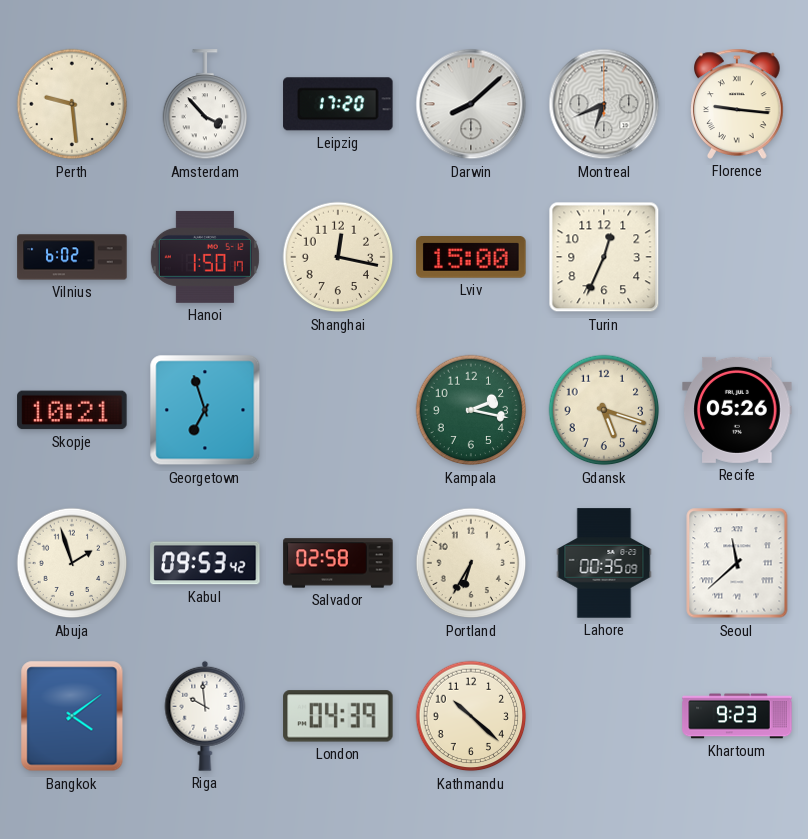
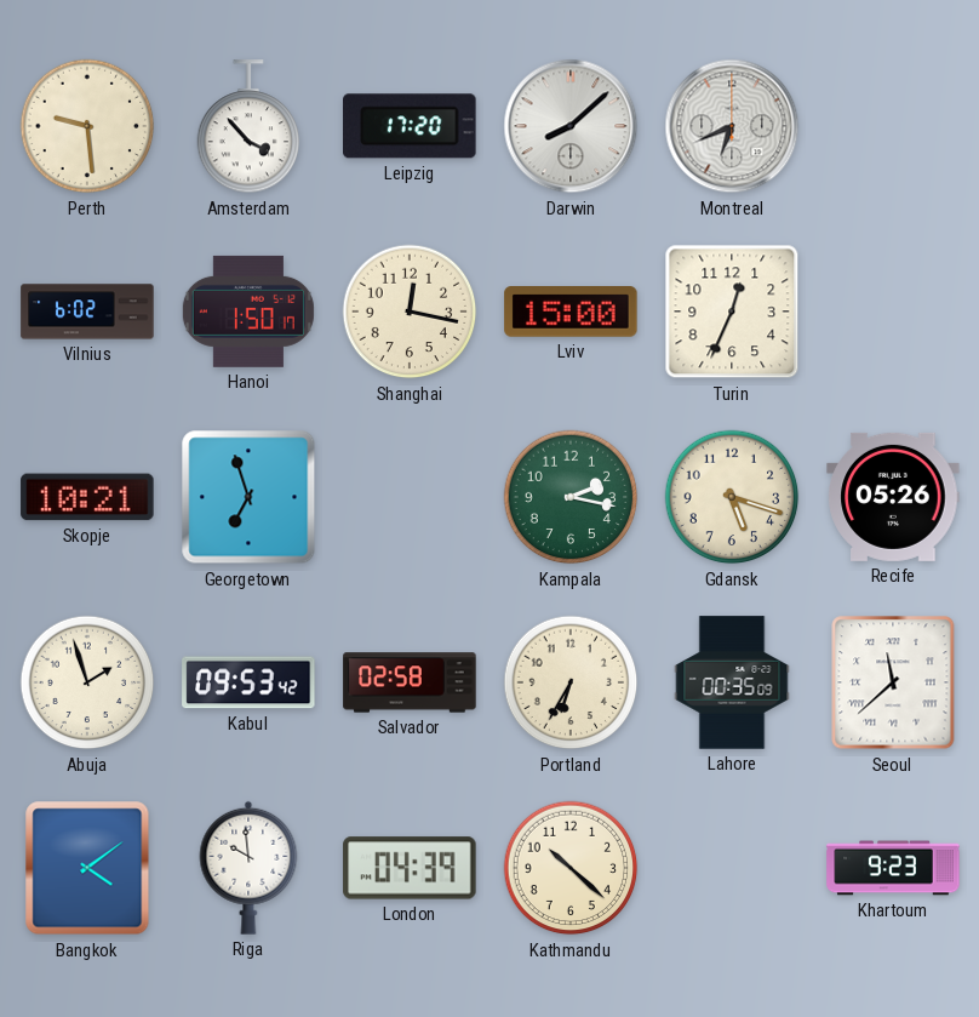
Florence: 9:16 -> none
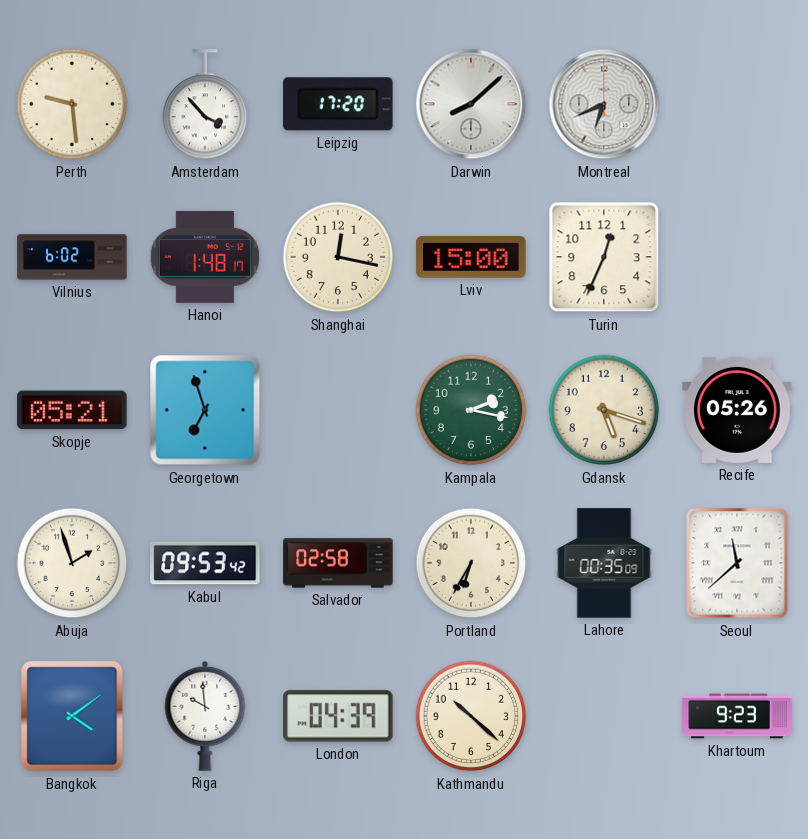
Hanoi: 1:50 -> 1:48
Skopje: 10:21 -> 05:21
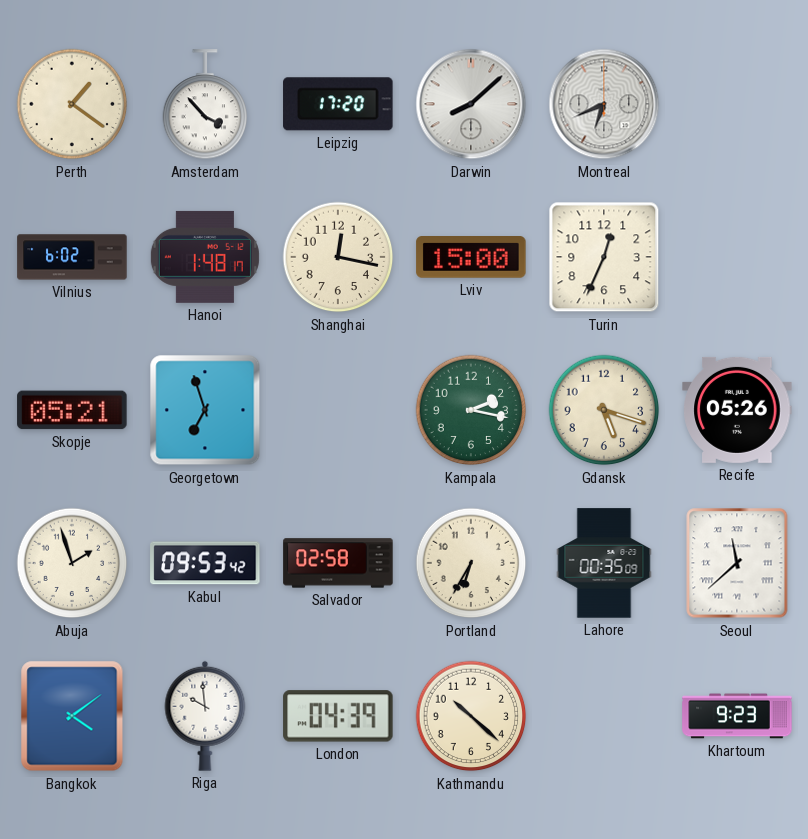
Perth: 9:29 -> 1:21
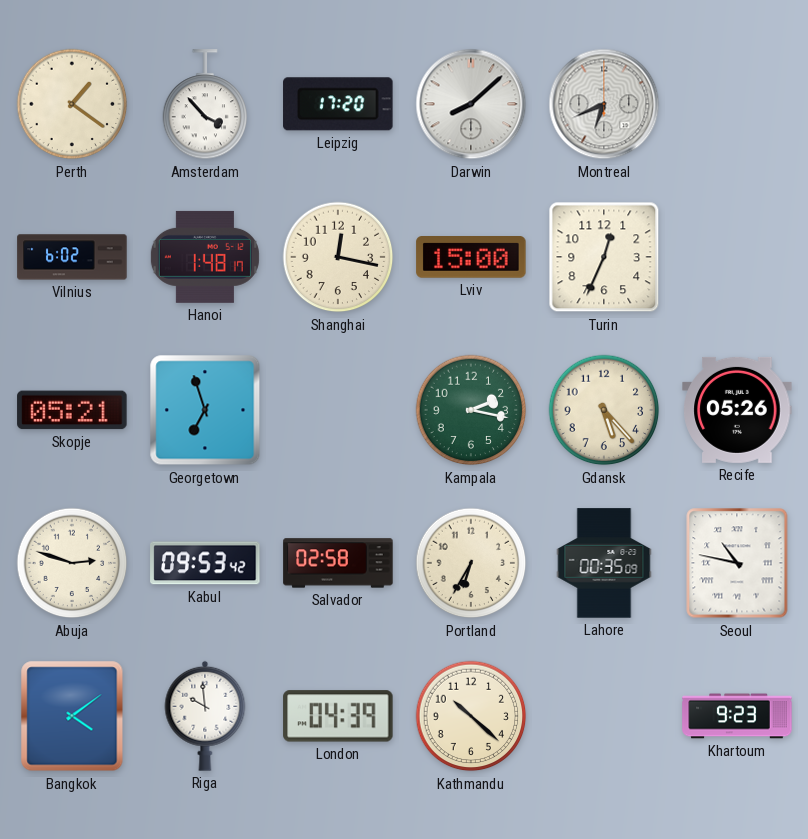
Gdansk: 5:18 -> 5:23
Abuja: 1:57 -> 2:48
Seoul: 11:38 -> 10:47
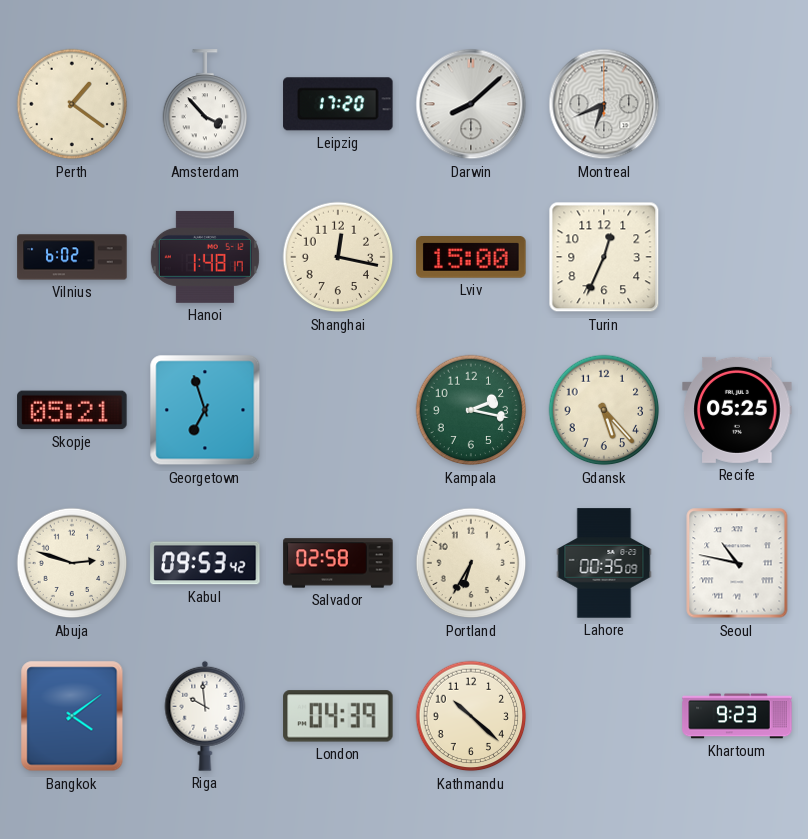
Recife: 05:26 -> 05:25
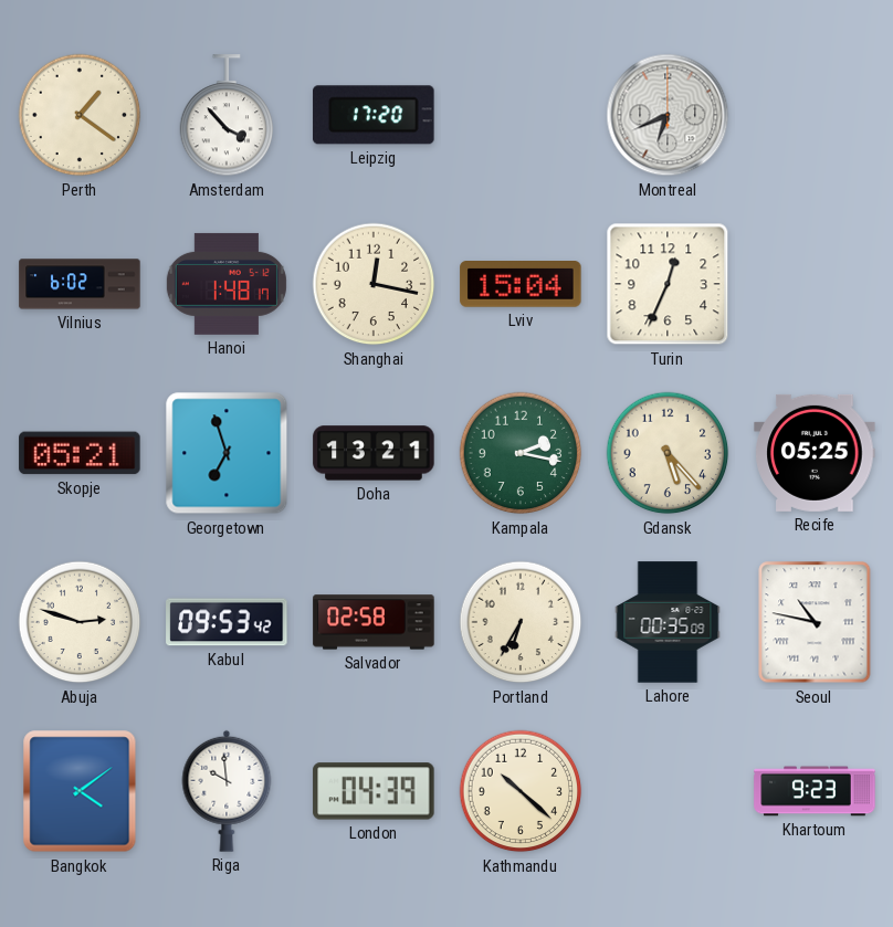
Darwin: 8:08 -> none
Lviv: 15:00 -> 15:04
Doha: none -> 13:21
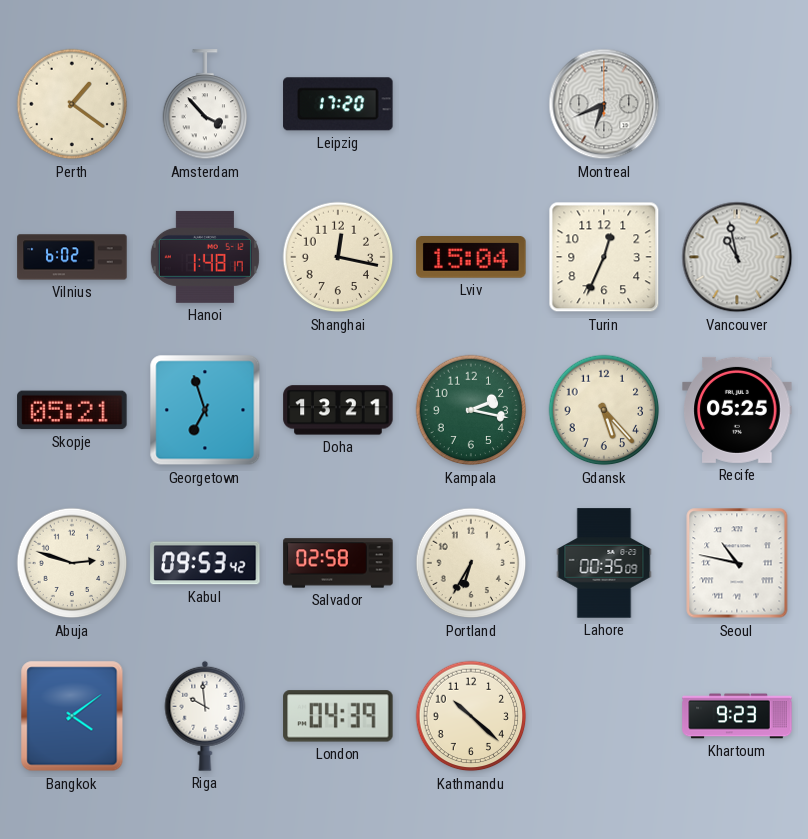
Vancouver: none -> 10:58
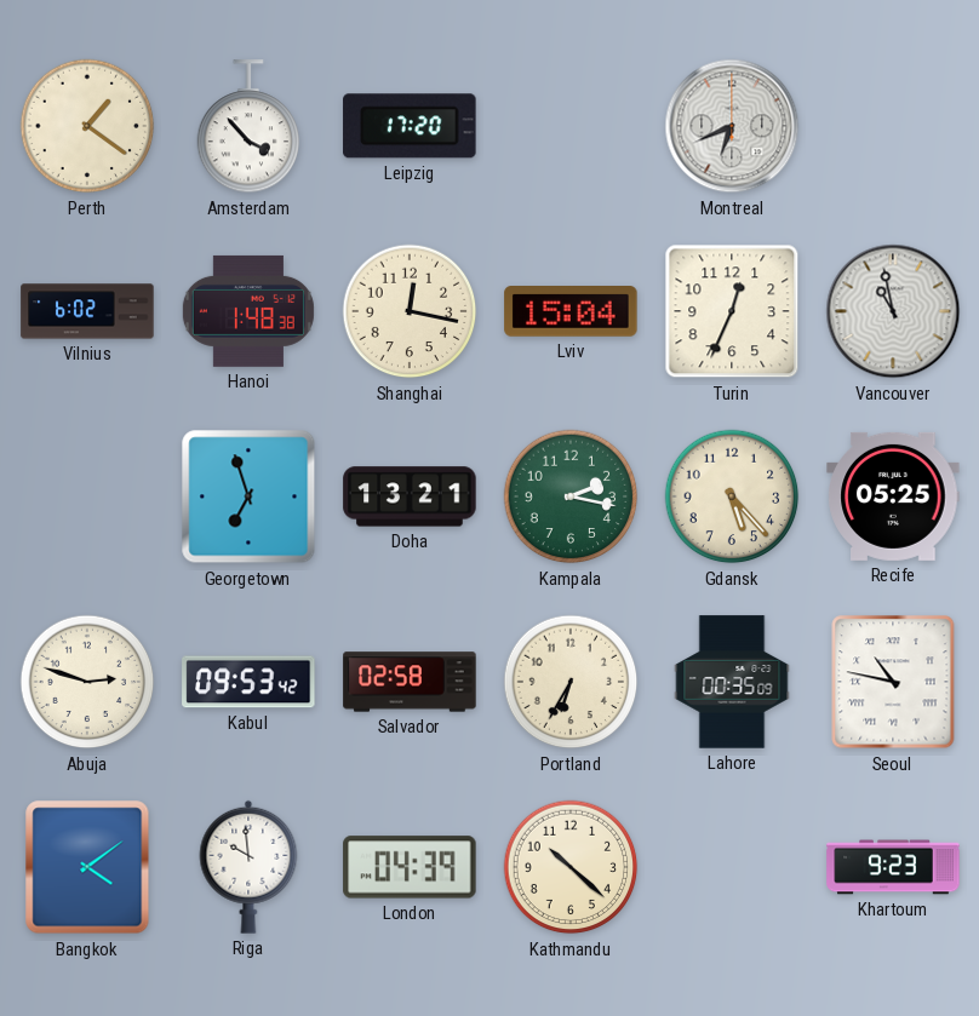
Hanoi: 1:48:17 -> 1:48:38
Skopje: 05:21 -> none
